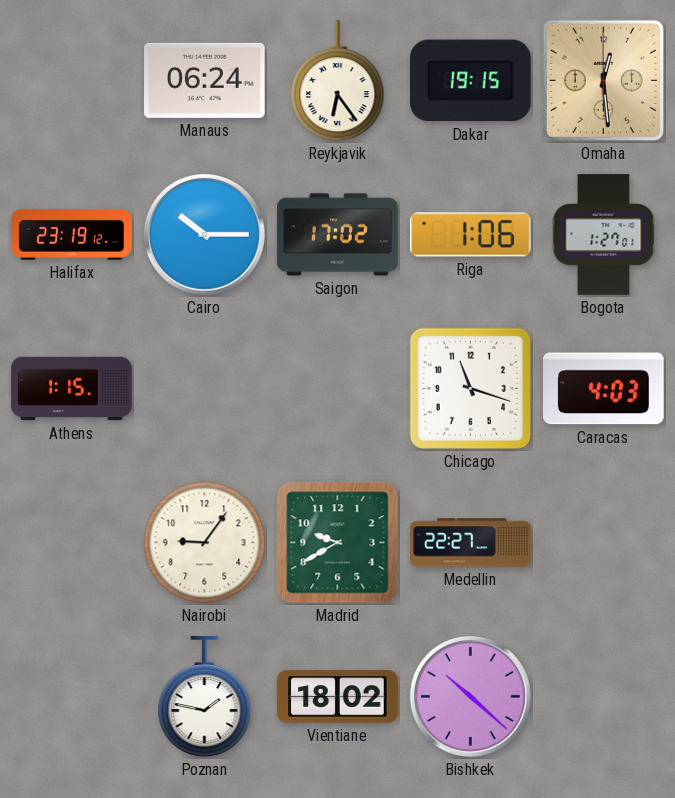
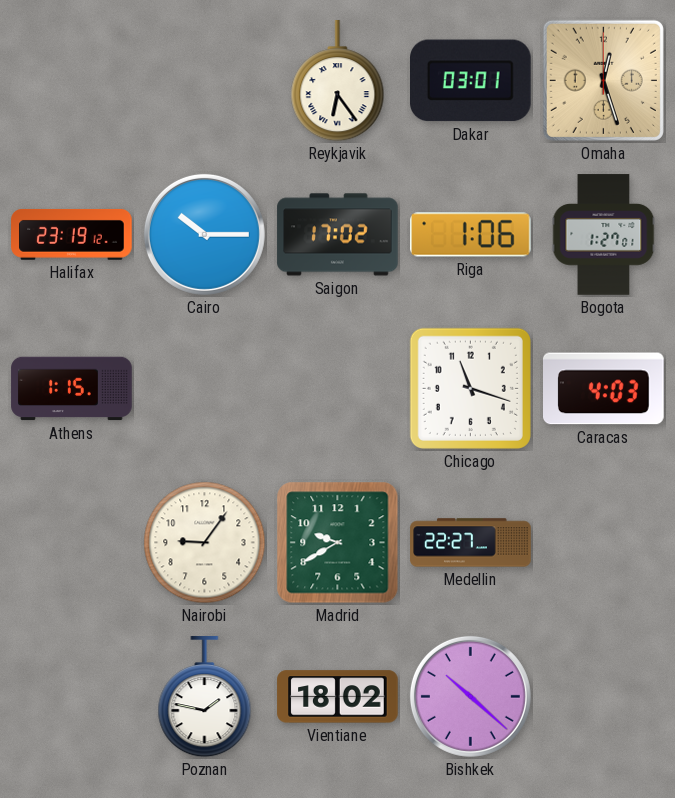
Manaus: 06:24 -> none
Dakar: 19:15 -> 03:01
Omaha: 12:29 -> 12:27
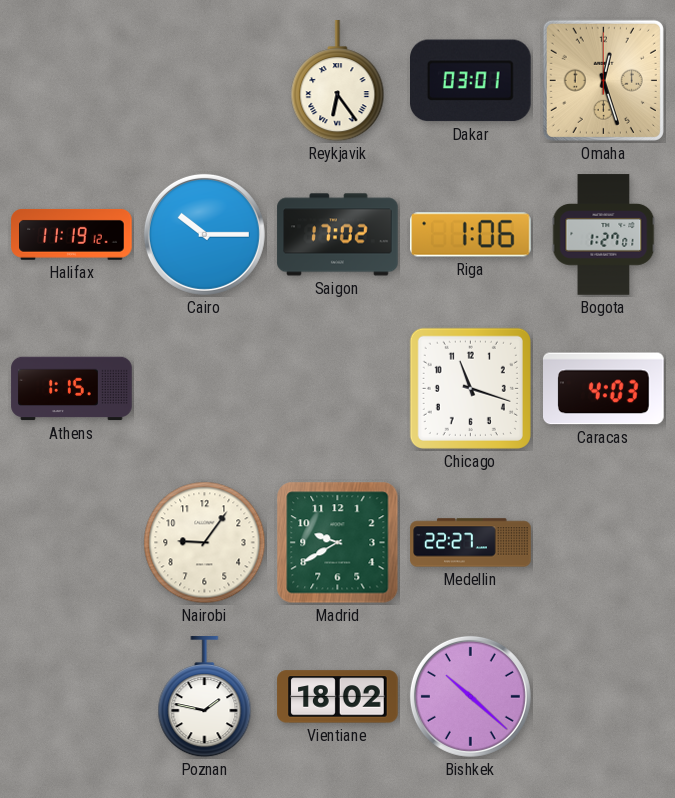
Halifax: 23:19 -> 11:19
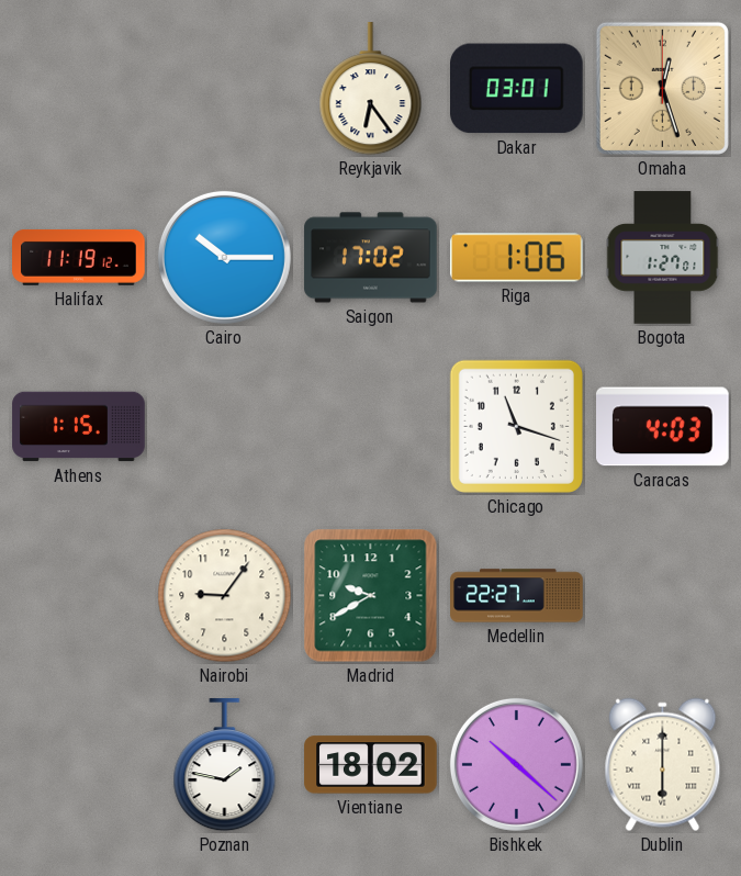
Dublin: none -> 6:00
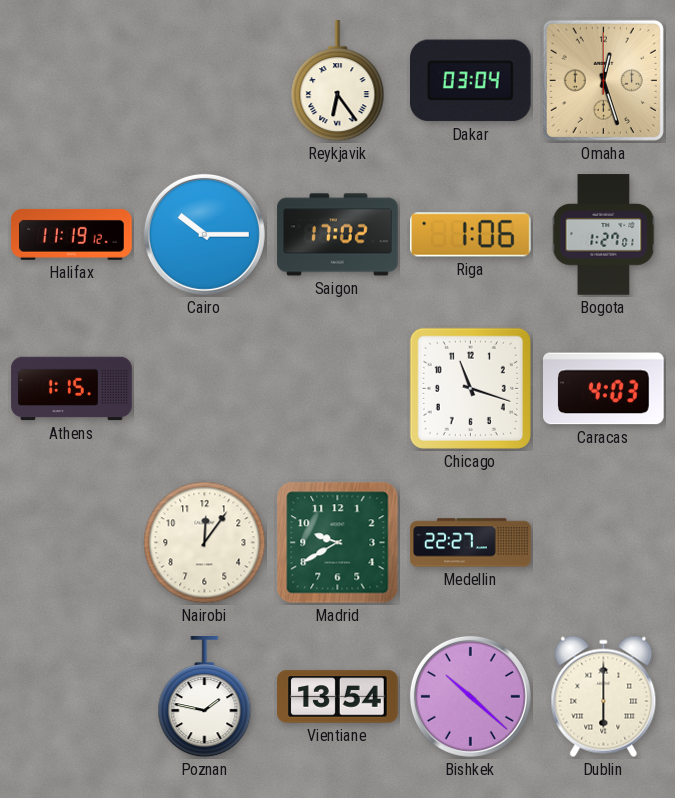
Dakar: 03:01 -> 03:04
Nairobi: 9:06 -> 12:06
Vientiane: 18:02 -> 13:54
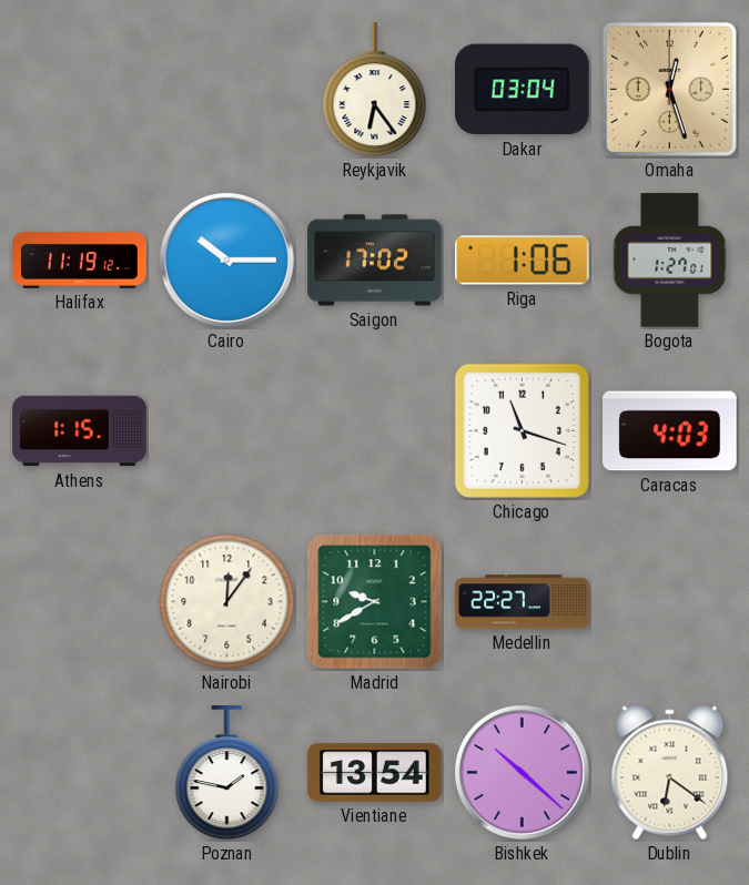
Dublin: 6:00 -> 6:21
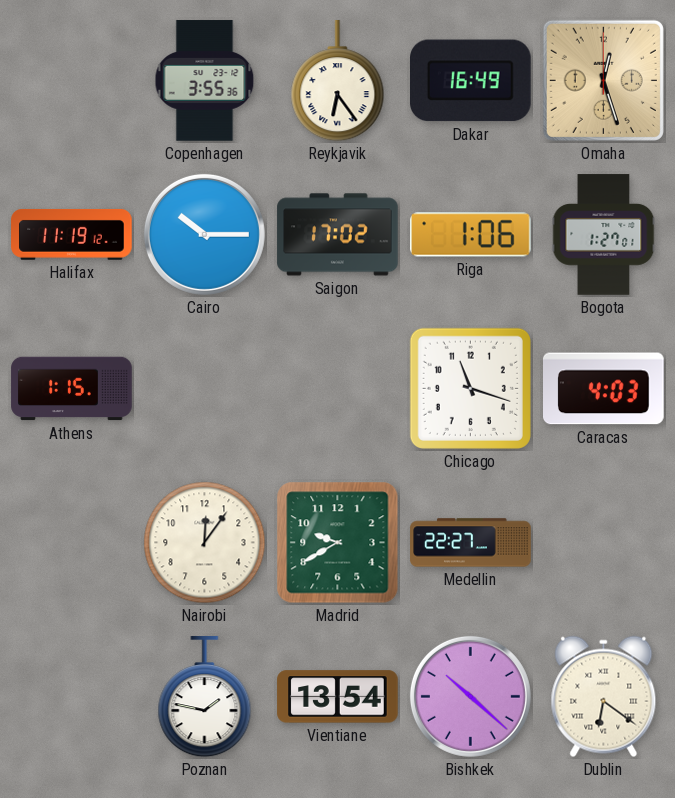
Copenhagen: none -> 3:55
Dakar: 03:04 -> 16:49
